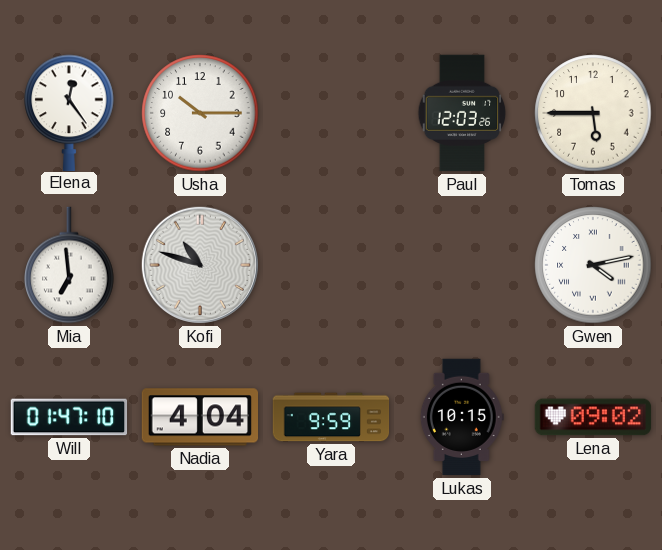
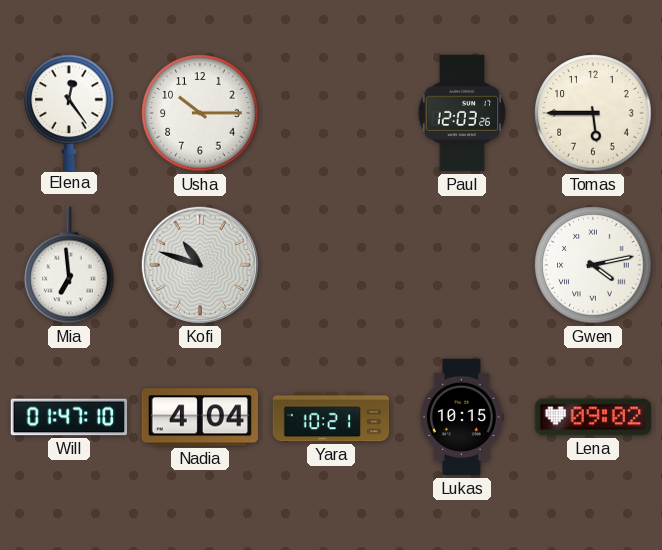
Yara: 9:59 -> 10:21
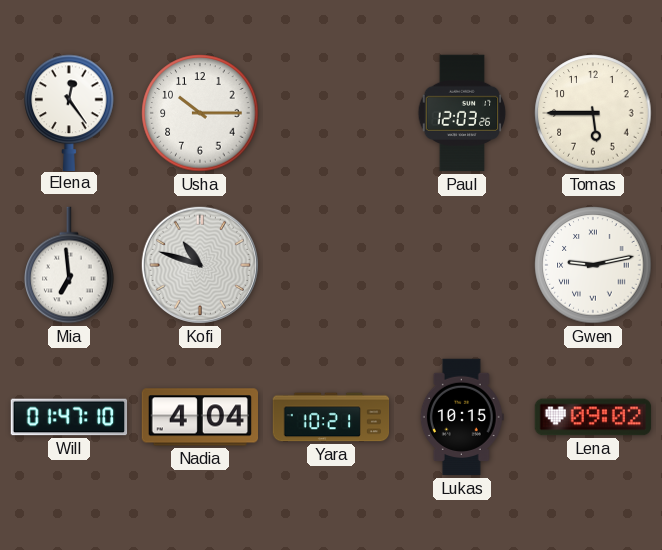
Gwen: 4:13 -> 9:13
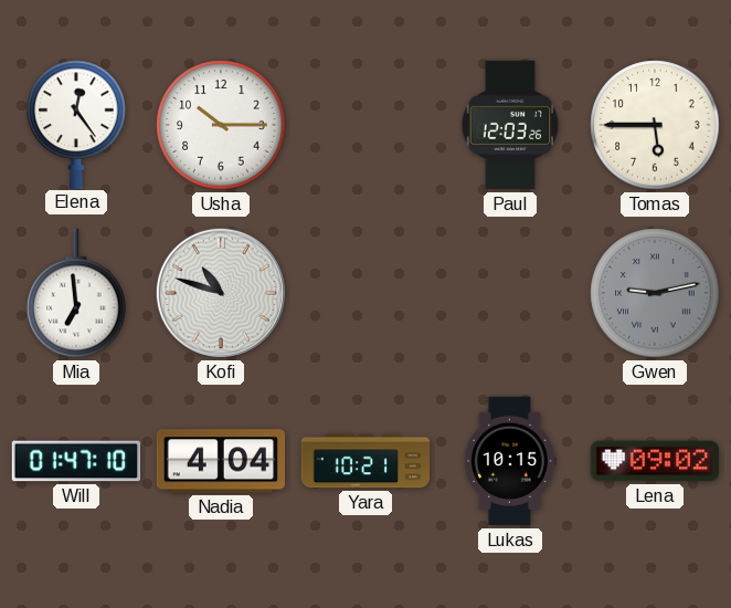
Gwen dial: white -> grey
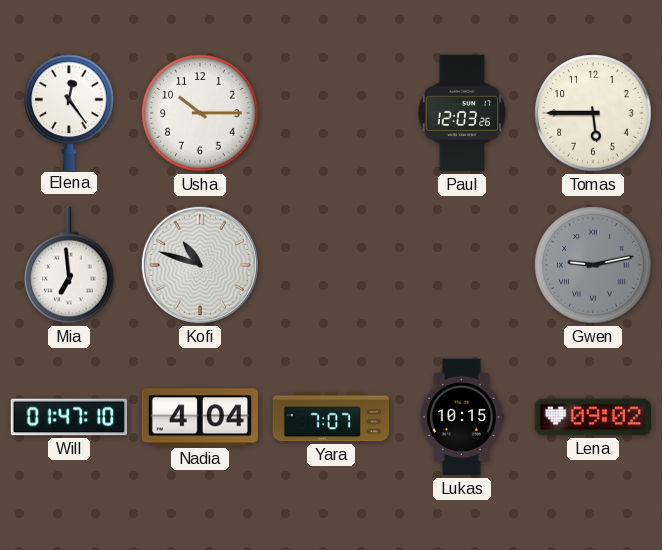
Yara: 10:21 -> 7:07
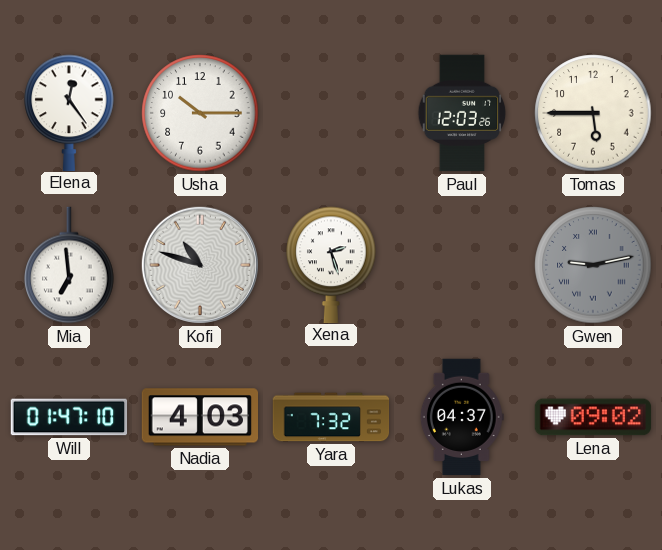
Xena: none -> 2:27
Nadia: 4:04 -> 4:03
Yara: 7:07 -> 7:32
Lukas: 10:15 -> 04:37
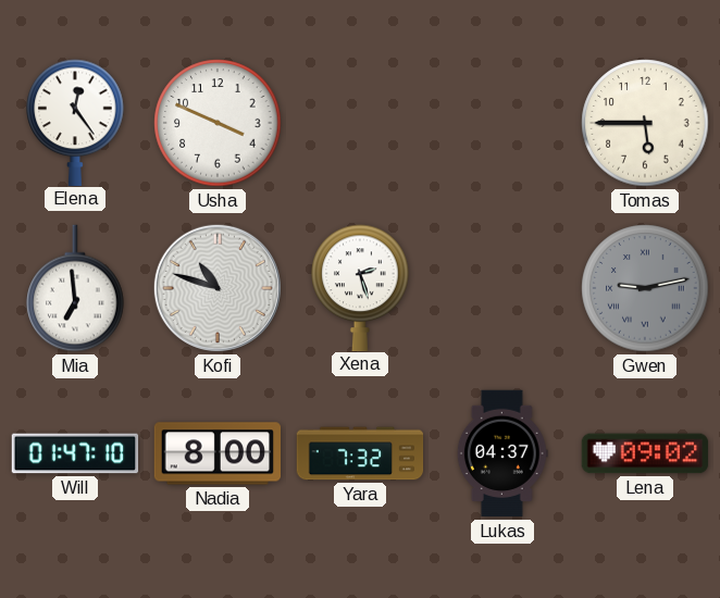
Usha: 10:15 -> 3:49
Paul: 12:03 -> none
Nadia: 4:03 -> 8:00
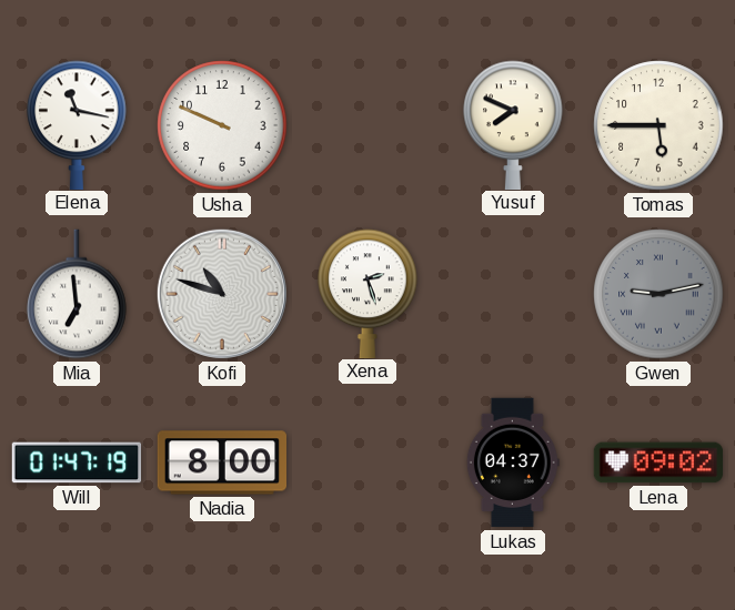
Elena: 12:24 -> 11:17
Usha: 3:49 -> 9:49
Yusuf: none -> 7:49
Will: 01:47:10 -> 01:47:19
Yara: 7:32 -> none
